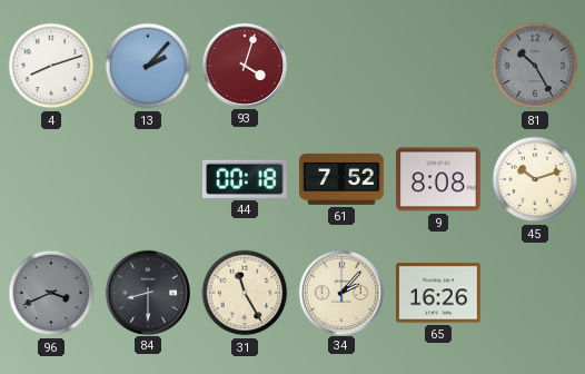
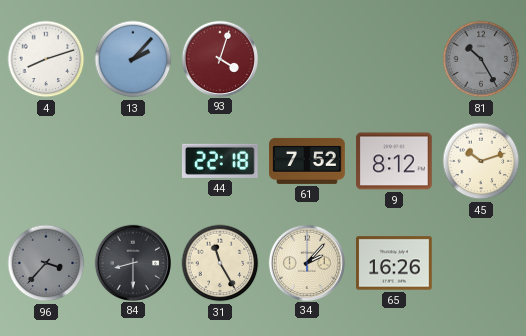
44: 00:18 -> 22:18
9: 8:08 -> 8:12
96: 3:41 -> 3:37
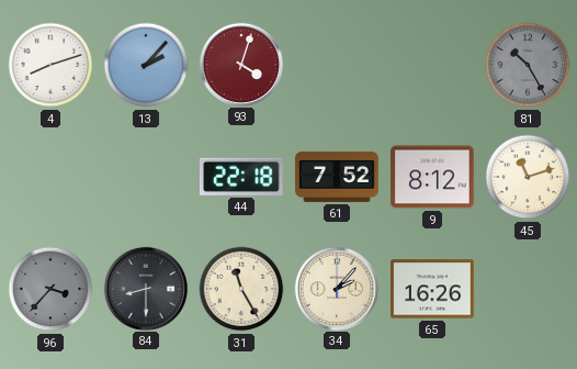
45: 10:12 -> 11:12
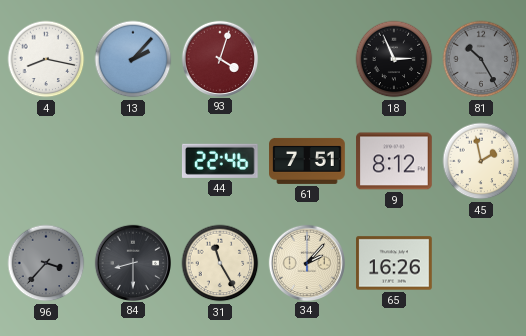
4: 8:12 -> 8:17
18: none -> 2:56
44: 22:18 -> 22:46
61: 7:52 -> 7:51
45: 11:12 -> 1:58
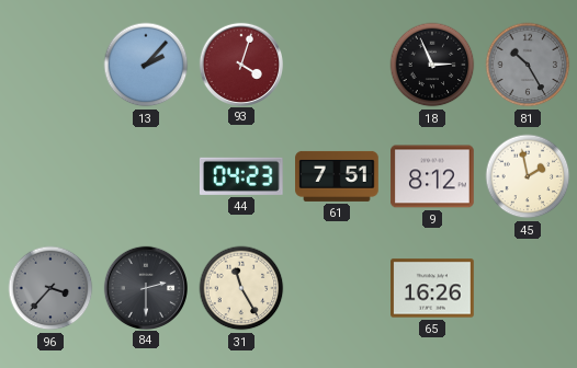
4: 8:17 -> none
44: 22:46 -> 04:23
84: 8:30 -> 2:30
34: 2:07 -> none
